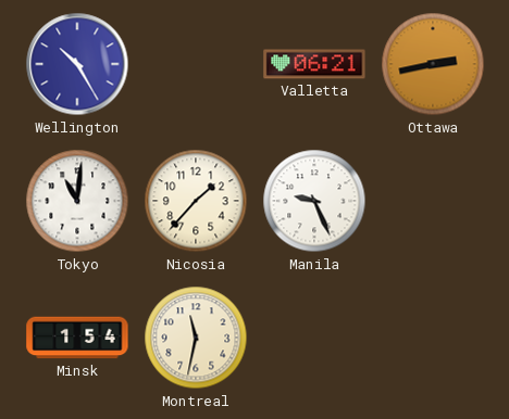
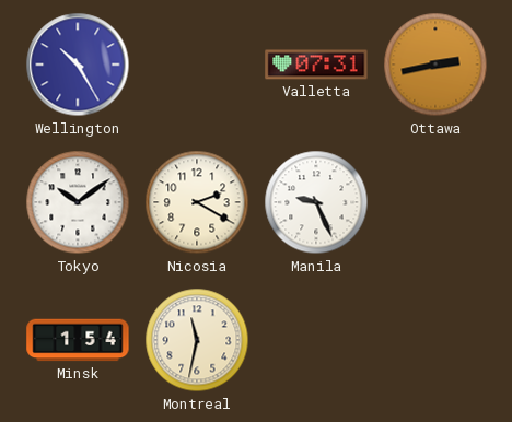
Valletta: 06:21 -> 07:31
Tokyo: 11:01 -> 10:09
Nicosia: 1:37 -> 2:20
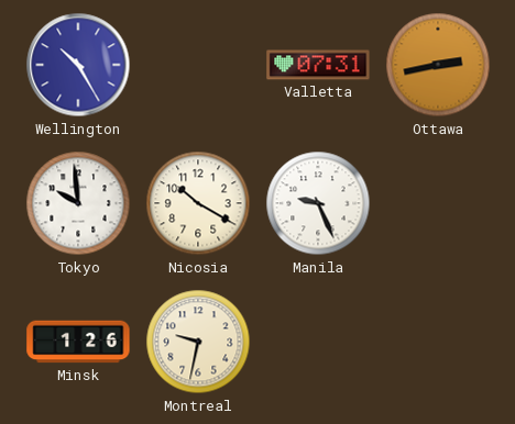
Tokyo: 10:09 -> 9:59
Nicosia: 2:20 -> 10:20
Minsk: 1:54 -> 1:26
Montreal: 11:32 -> 9:32
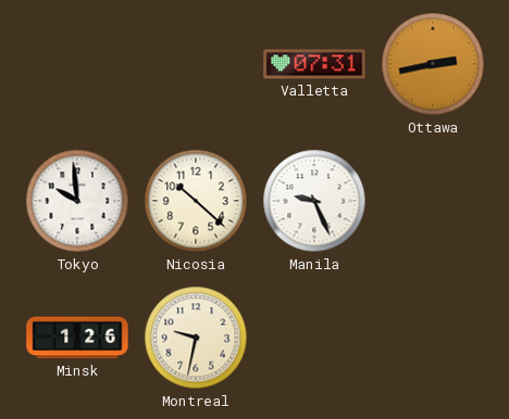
Wellington: 10:25 -> none
Nicosia: 10:20 -> 10:22
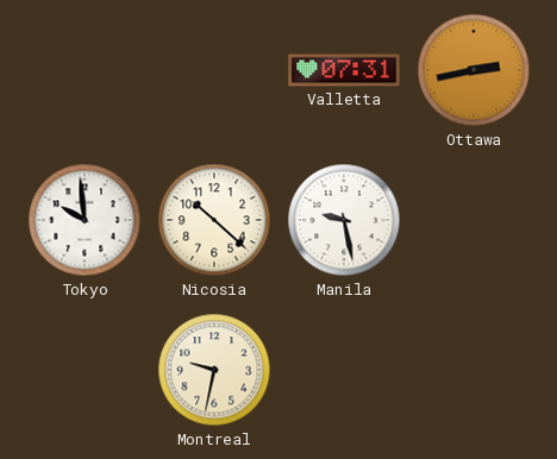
Manila: 9:26 -> 9:28
Minsk: 1:26 -> none
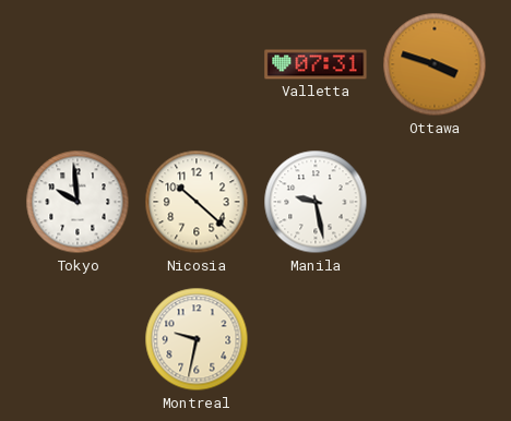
Ottawa: 2:43 -> 3:48
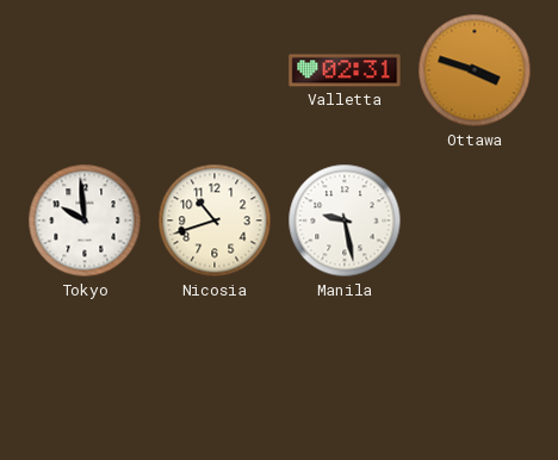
Valletta: 07:31 -> 02:31
Nicosia: 10:22 -> 10:42
Montreal: 9:32 -> none
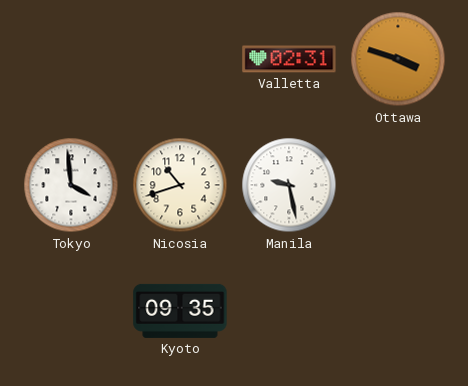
Tokyo: 9:59 -> 3:59
Kyoto: none -> 09:35
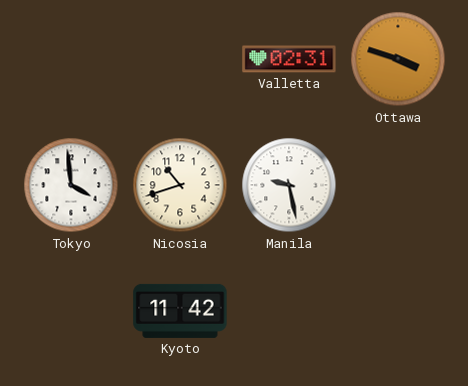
Kyoto: 09:35 -> 11:42
